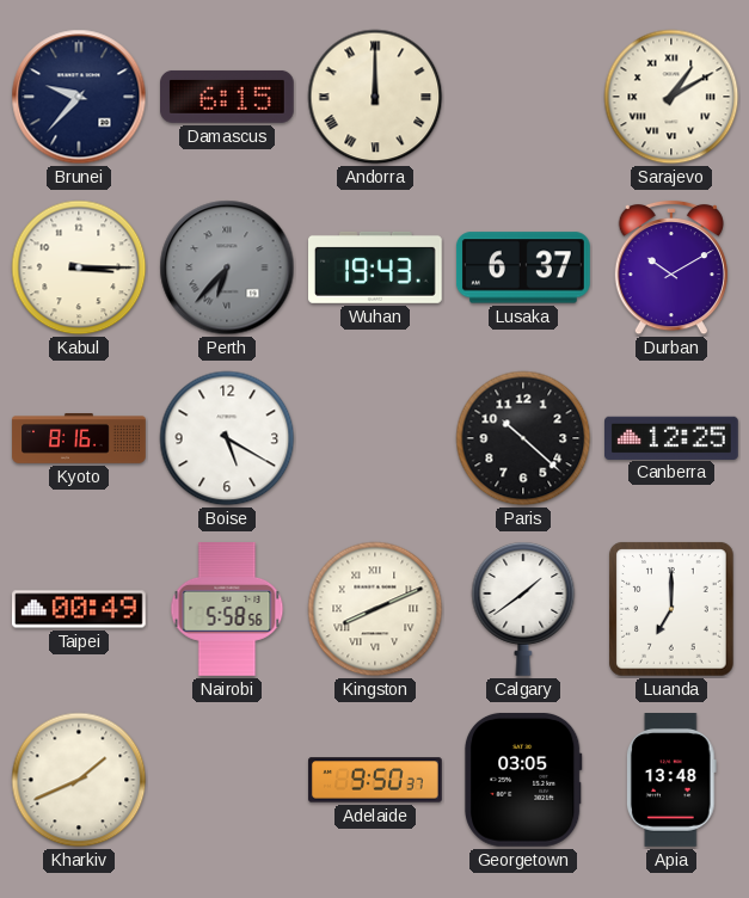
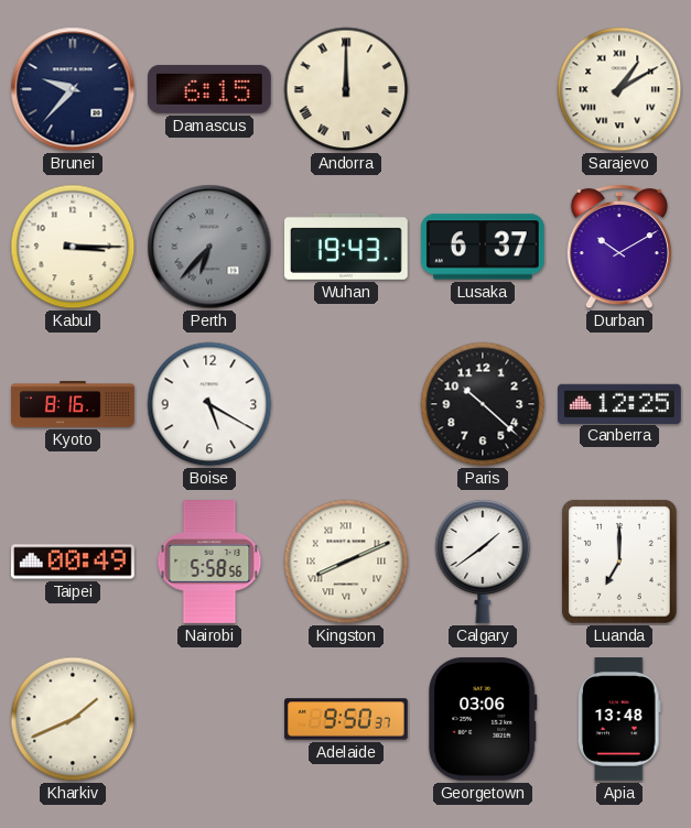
Georgetown: 03:05 -> 03:06
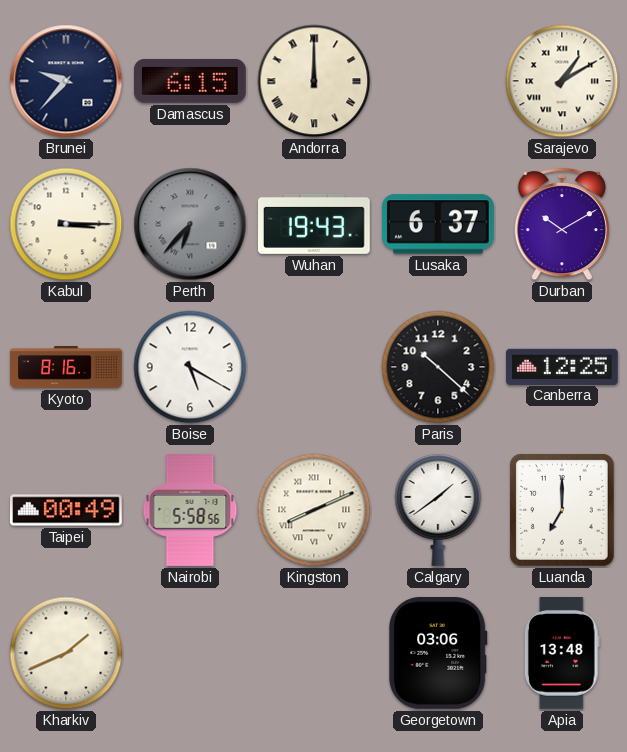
Adelaide: 9:50 -> none
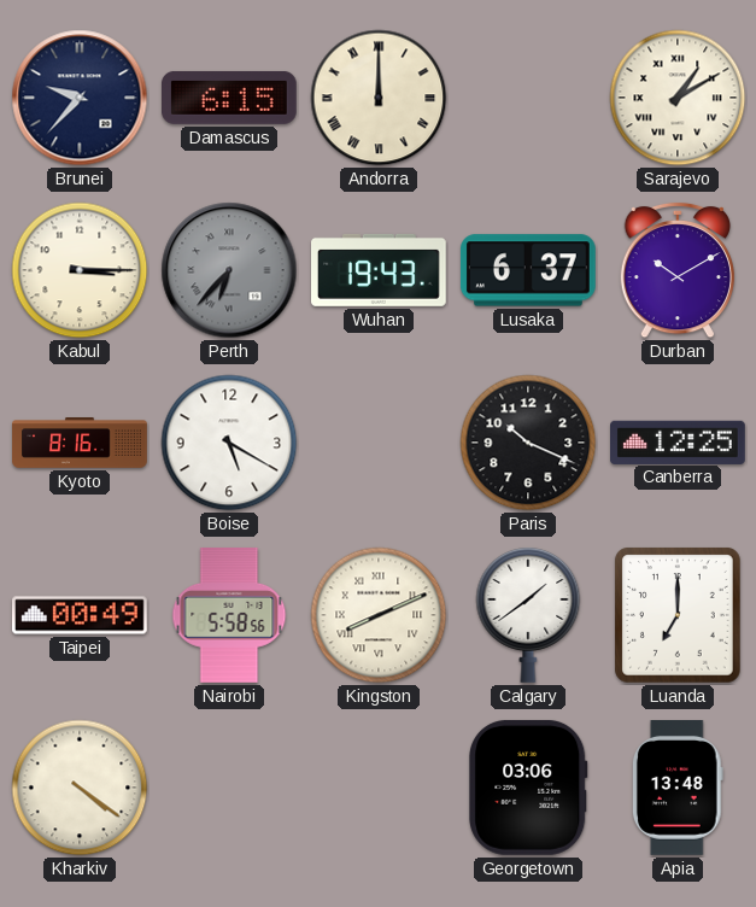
Paris: 10:22 -> 10:19
Kharkiv: 1:41 -> 4:21
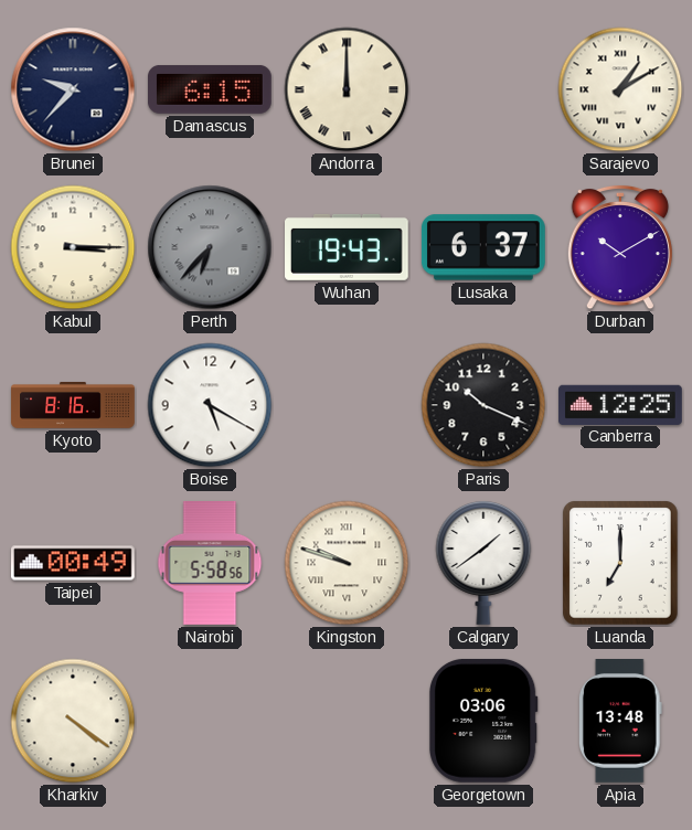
Kingston: 8:11 -> 9:48
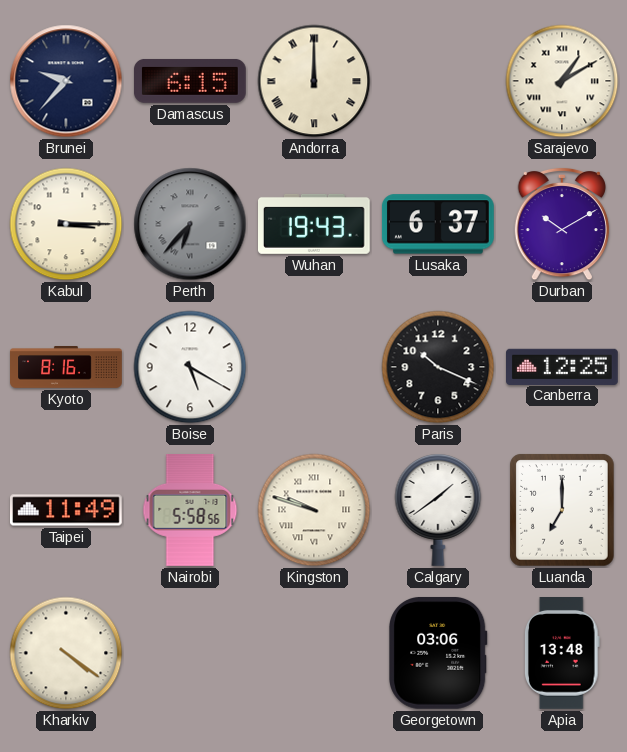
Taipei: 00:49 -> 11:49
